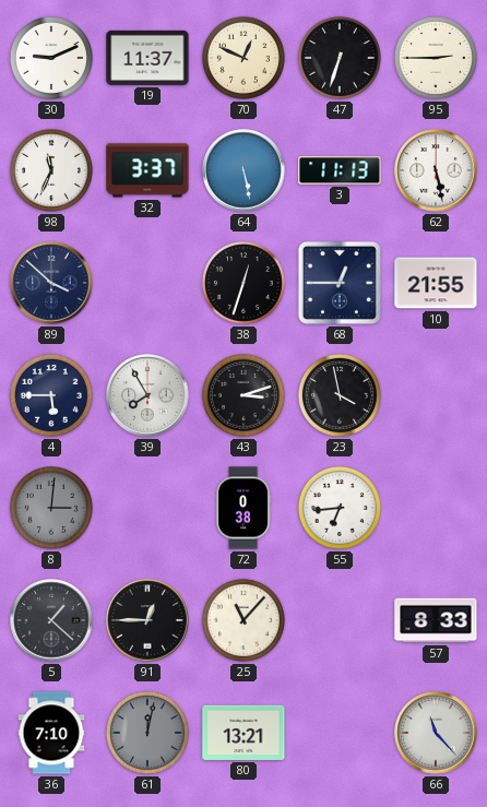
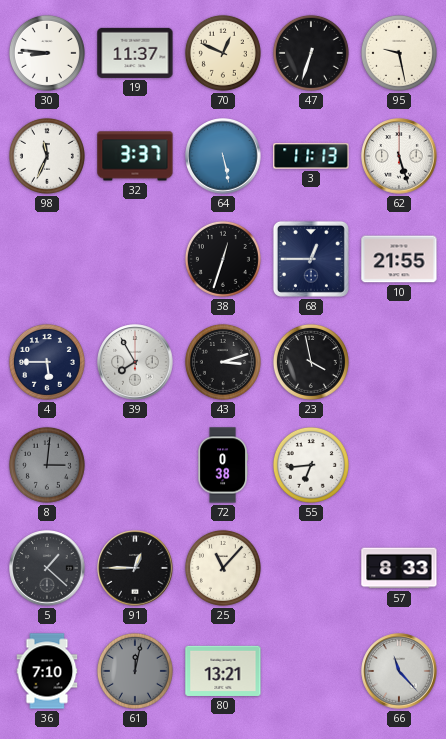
30: 9:11 -> 8:46
95: 2:45 -> 9:28
62: 5:28 -> 5:27
89: 3:52 -> none
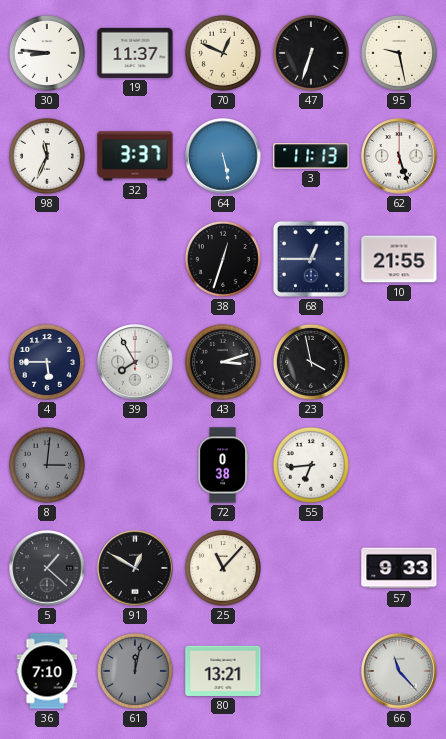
91: 12:45 -> 12:50
57: 8:33 -> 9:33
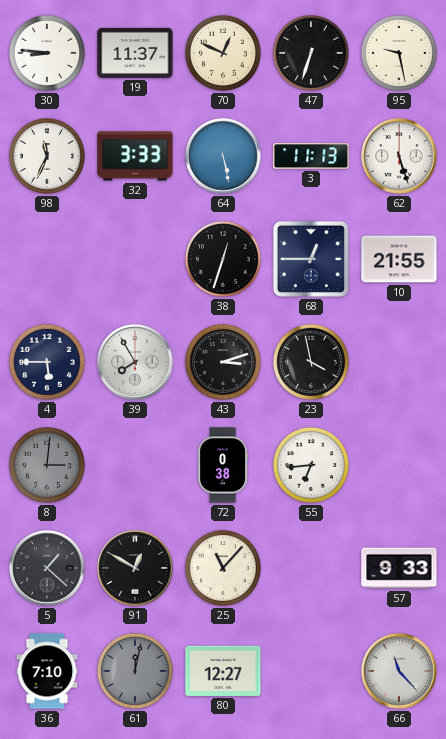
32: 3:37 -> 3:33
80: 13:21 -> 12:27
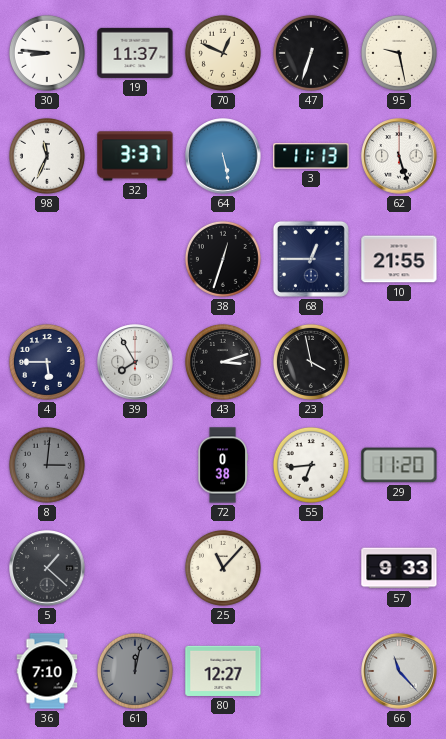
32: 3:33 -> 3:37
29: none -> 11:20
91: 12:50 -> none
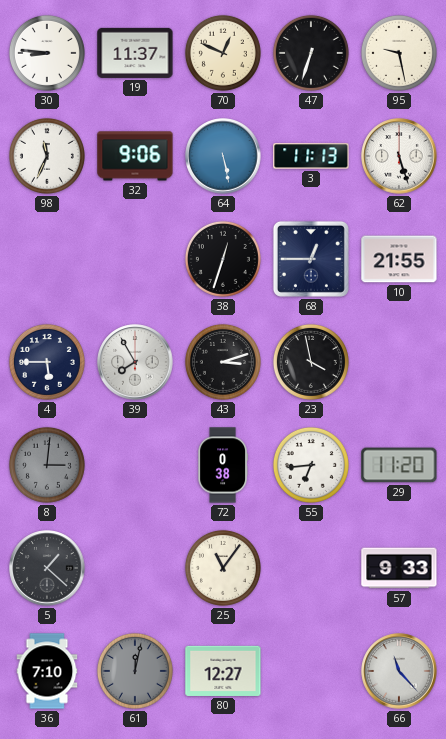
32: 3:37 -> 9:06
25: 11:07 -> 11:06
